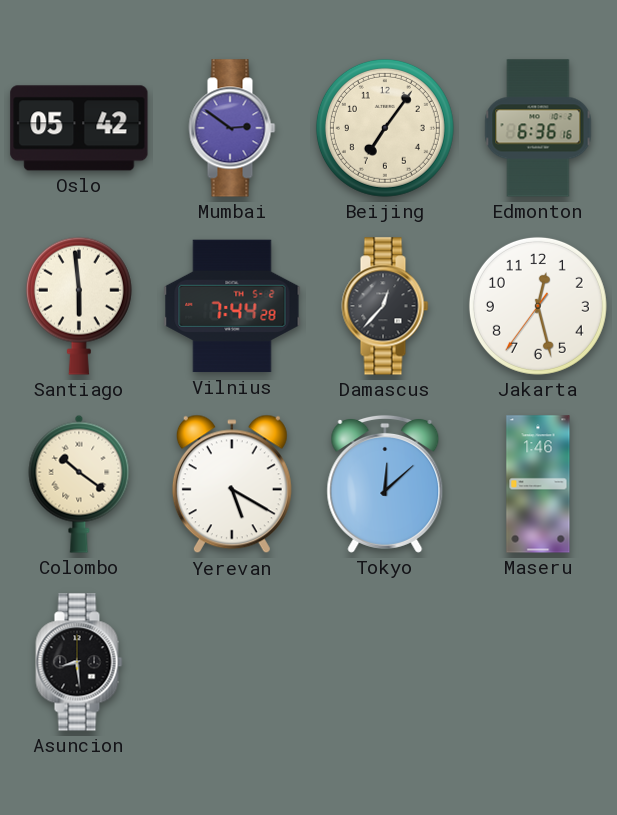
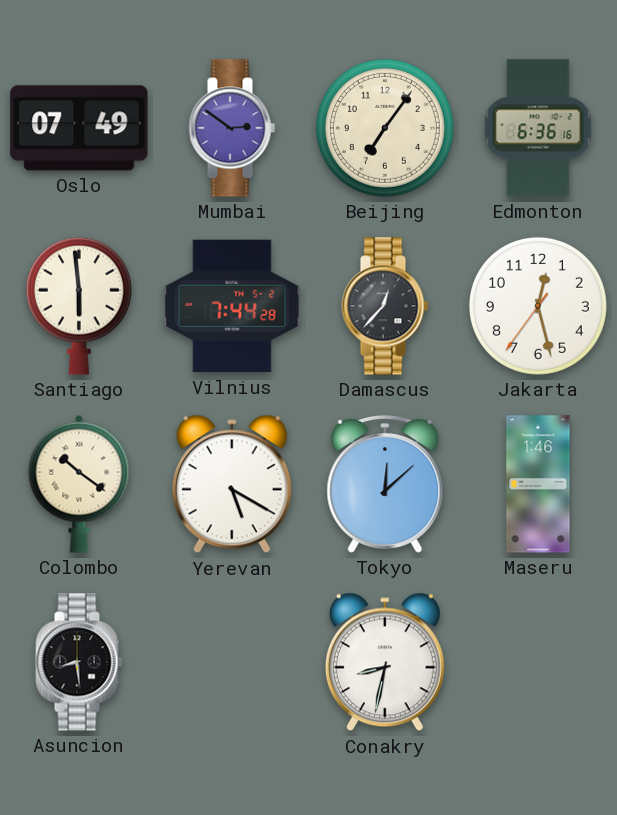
Oslo: 05:42 -> 07:49
Conakry: none -> 8:32
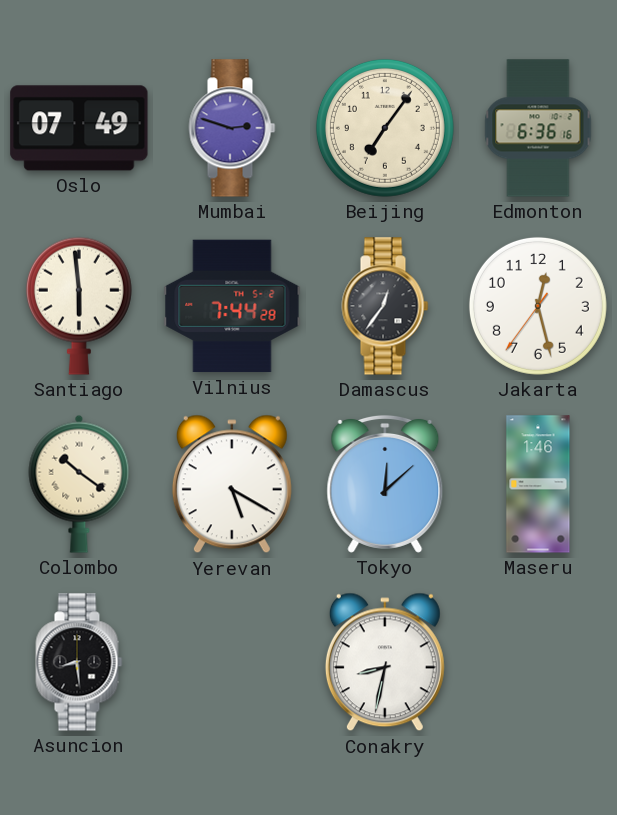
Mumbai: 2:51 -> 2:48
Damascus: 12:37 -> 12:36
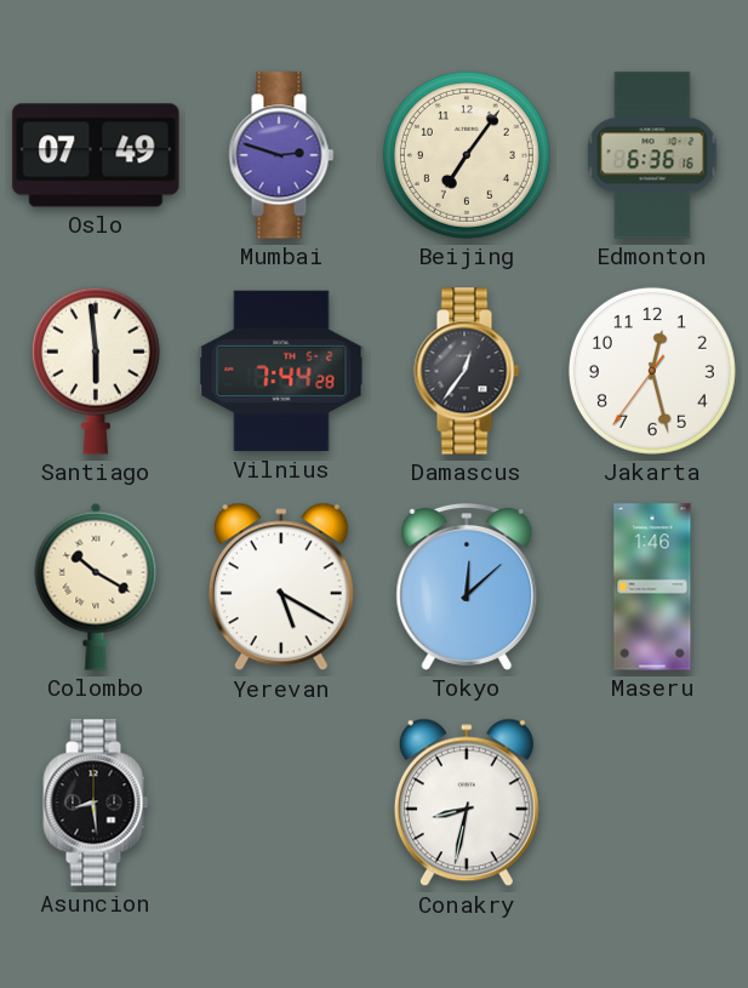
Colombo: 10:21 -> 10:20
